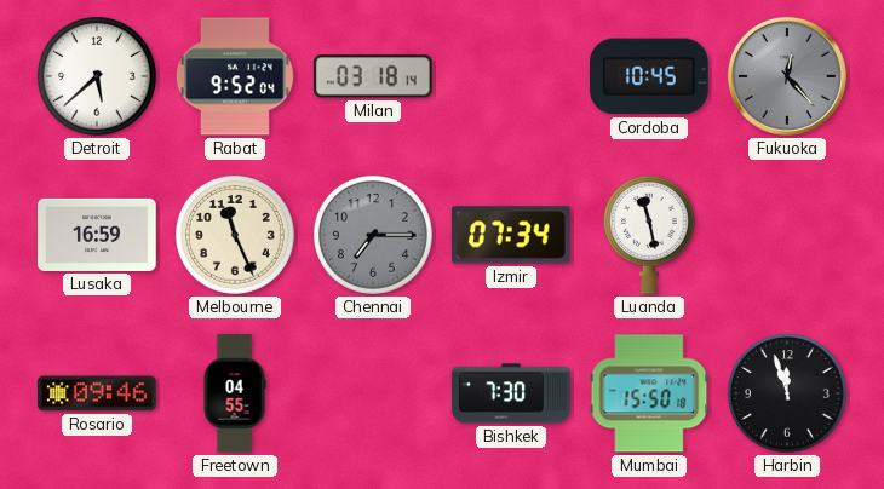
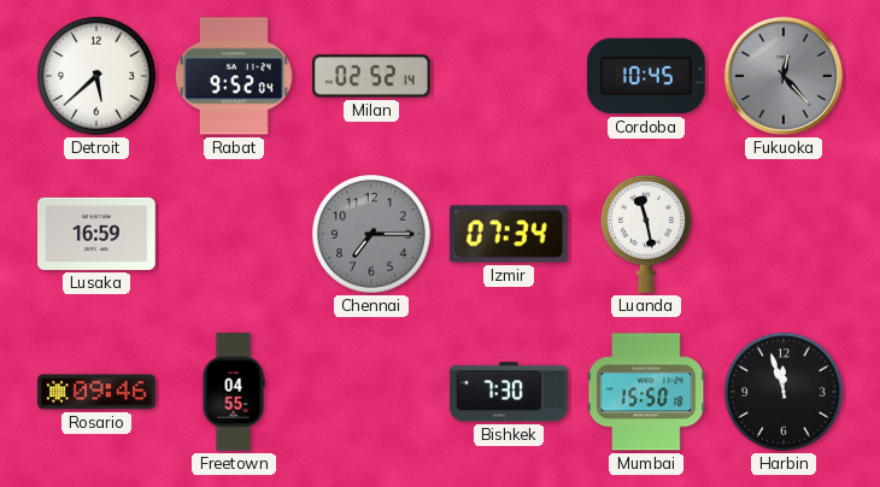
Milan: 03:18 -> 02:52
Melbourne: 11:26 -> none
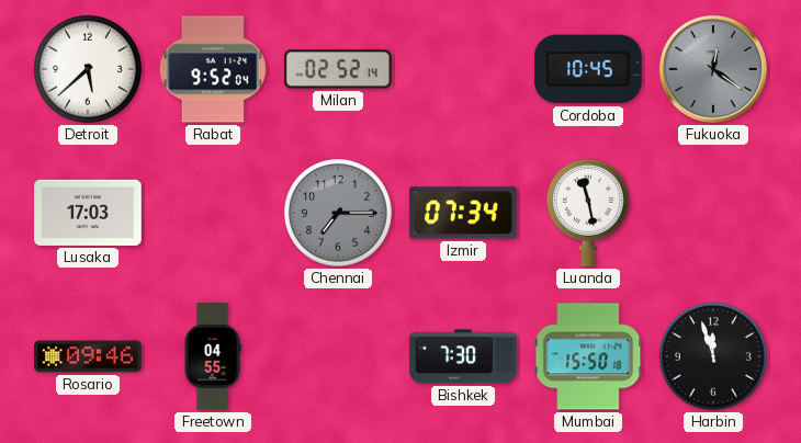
Fukuoka: 12:23 -> 12:21
Lusaka: 16:59 -> 17:03
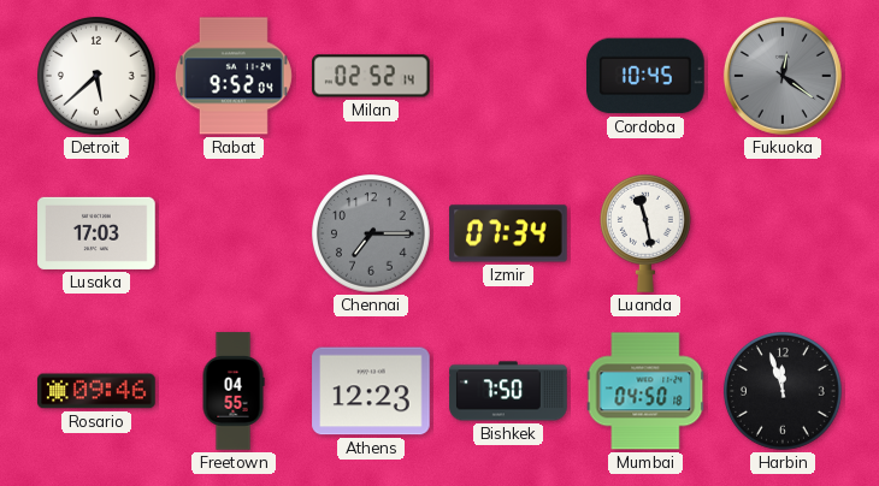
Athens: none -> 12:23
Bishkek: 7:30 -> 7:50
Mumbai: 15:50 -> 04:50
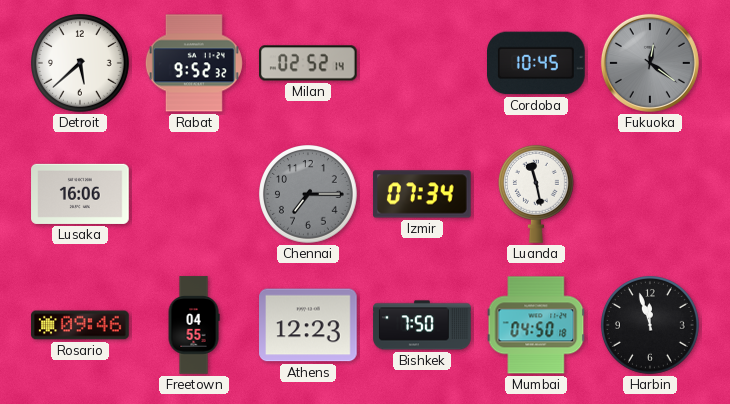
Rabat: 9:52:04 -> 9:52:32
Lusaka: 17:03 -> 16:06
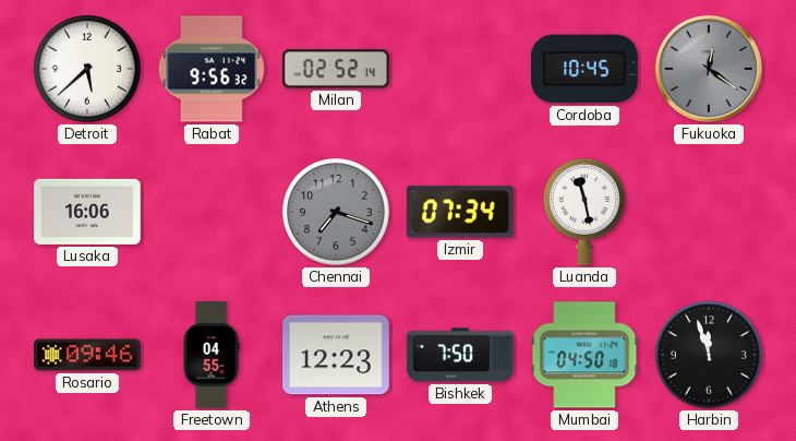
Rabat: 9:52 -> 9:56
Chennai: 7:15 -> 7:18
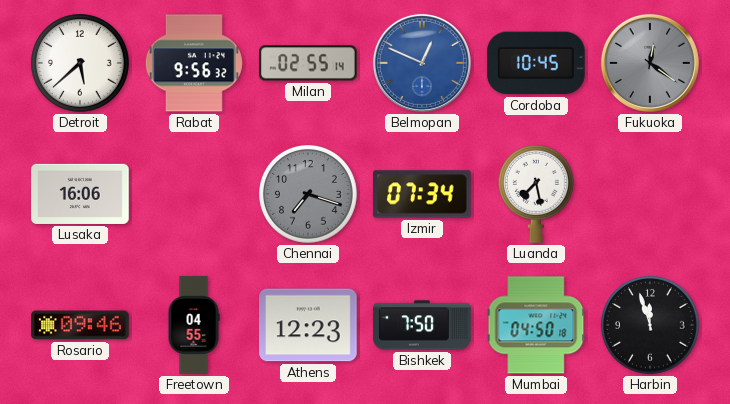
Milan: 02:52 -> 02:55
Belmopan: none -> 12:49
Luanda: 11:28 -> 7:28
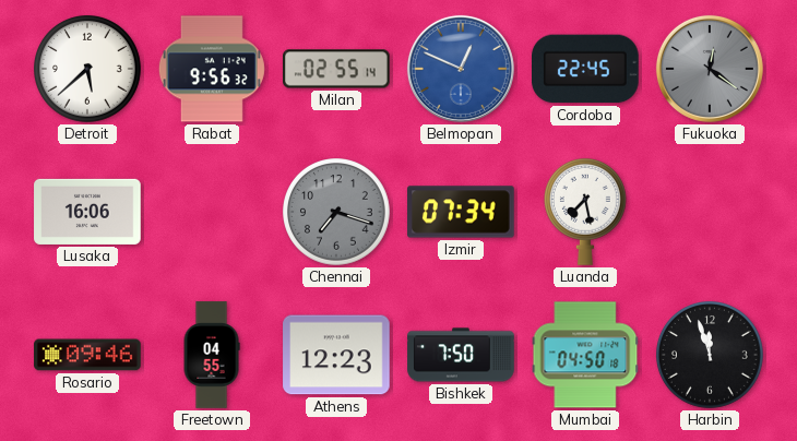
Cordoba: 10:45 -> 22:45
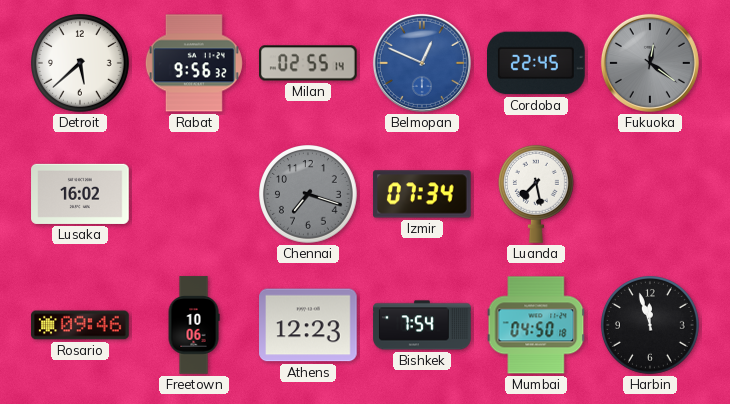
Lusaka: 16:06 -> 16:02
Freetown: 04:55 -> 10:06
Bishkek: 7:50 -> 7:54
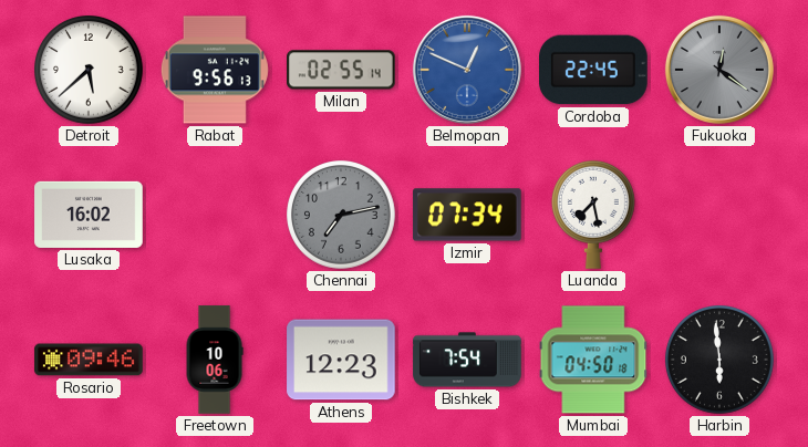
Rabat: 9:56:32 -> 9:56:13
Chennai: 7:18 -> 7:13
Harbin: 11:57 -> 5:59
